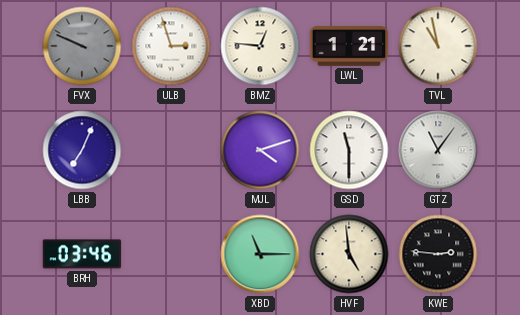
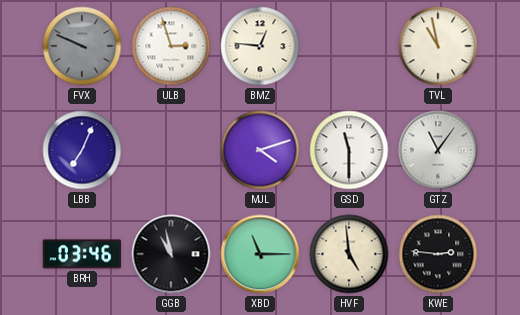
LWL: 1:21 -> none
GGB: none -> 10:58
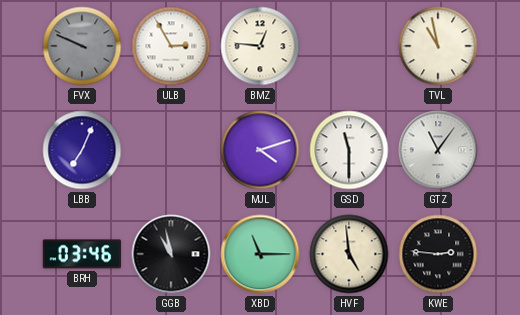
ULB: 2:57 -> 2:55
